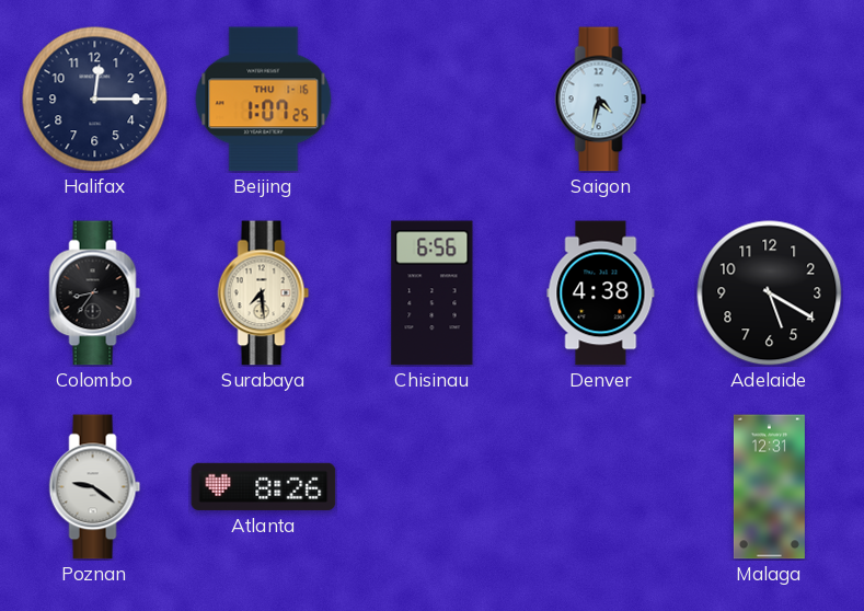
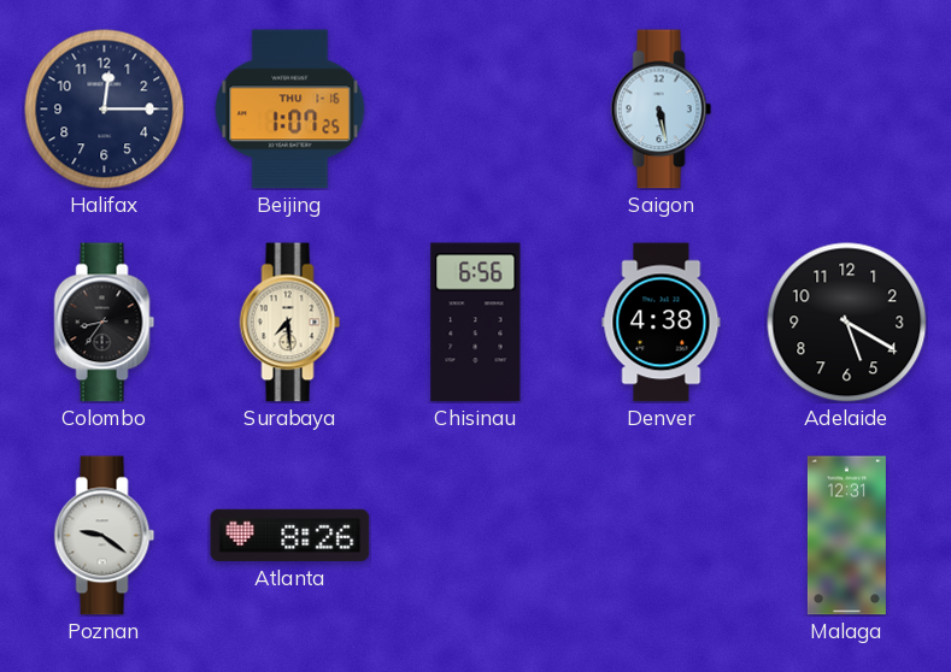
Saigon: 4:32 -> 5:28
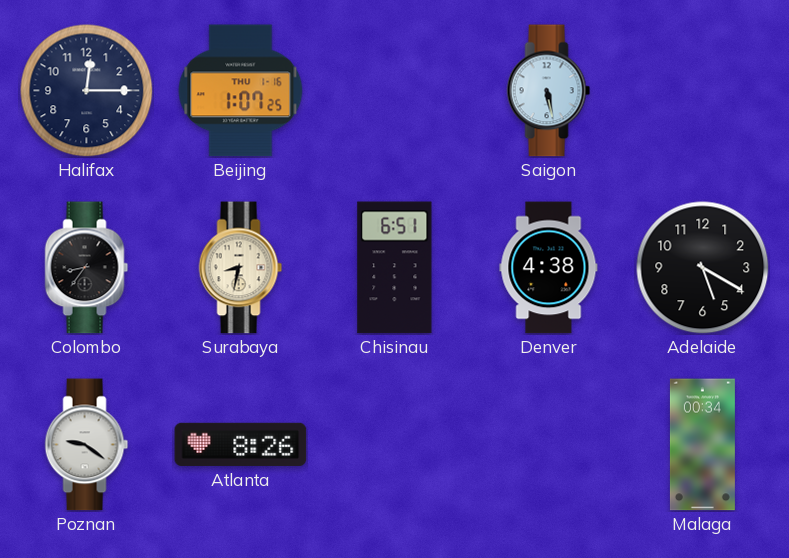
Surabaya: 7:29 -> 8:32
Chisinau: 6:56 -> 6:51
Malaga: 12:31 -> 00:34
